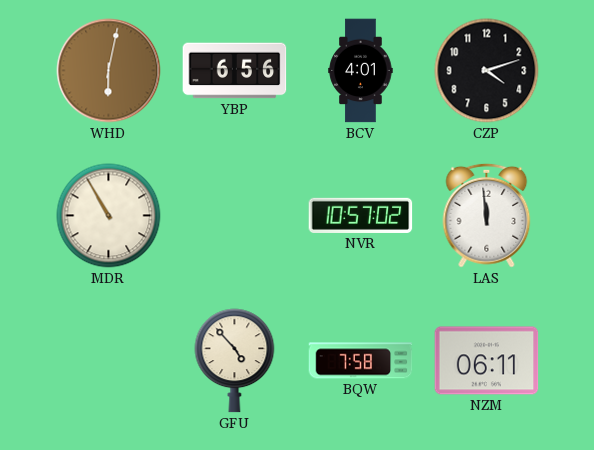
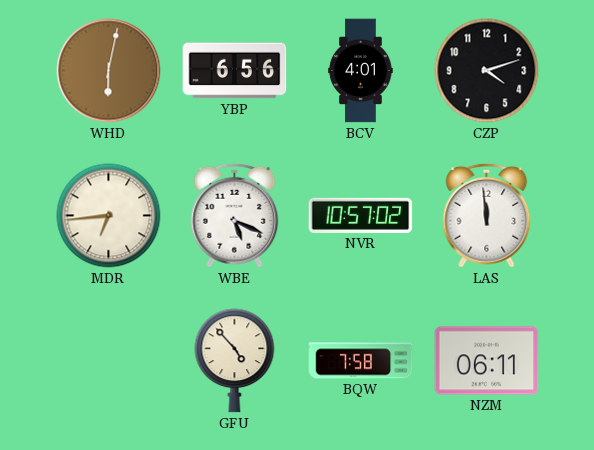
MDR: 10:55 -> 6:44
WBE: none -> 5:19
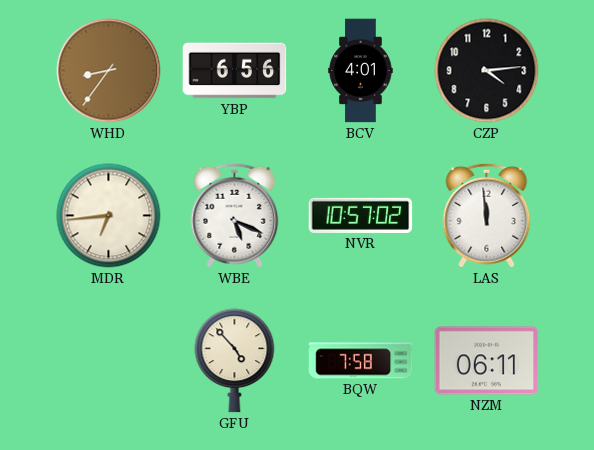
WHD: 6:02 -> 8:36
CZP: 4:12 -> 4:14
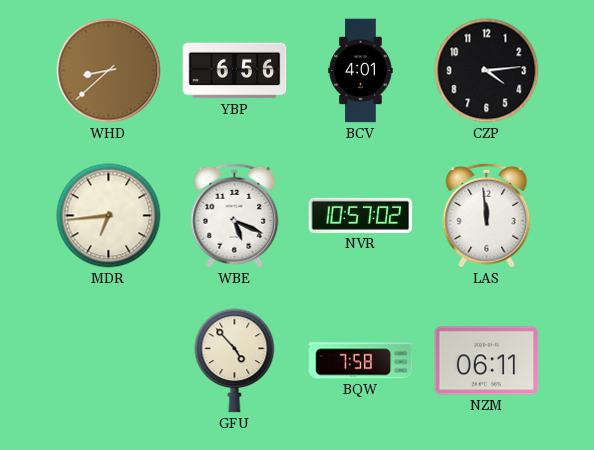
WHD: 8:36 -> 8:38
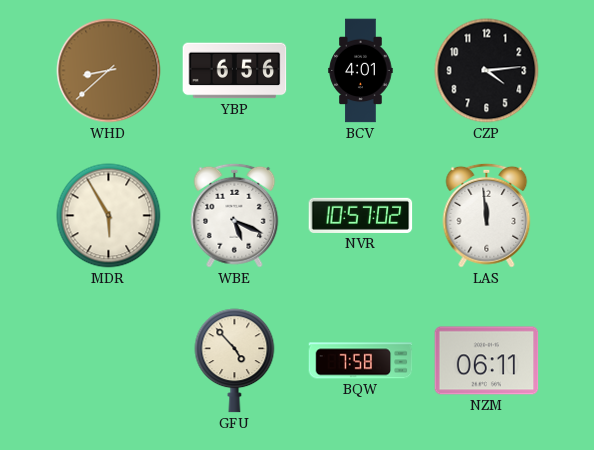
MDR: 6:44 -> 5:55
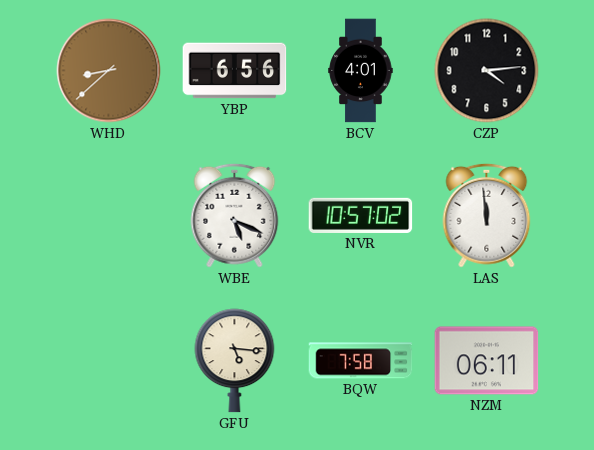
MDR: 5:55 -> none
GFU: 4:53 -> 5:16
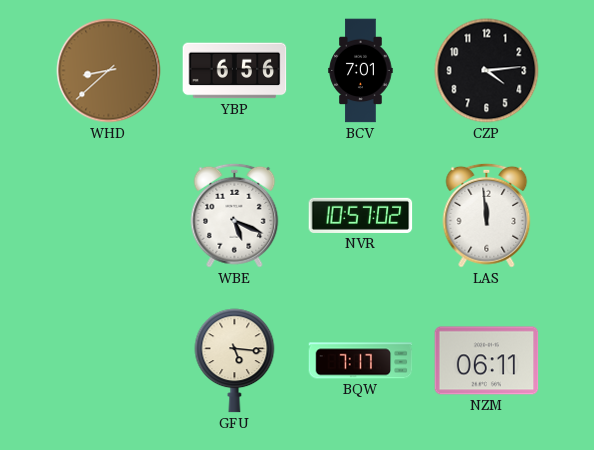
BCV: 4:01 -> 7:01
BQW: 7:58 -> 7:17
